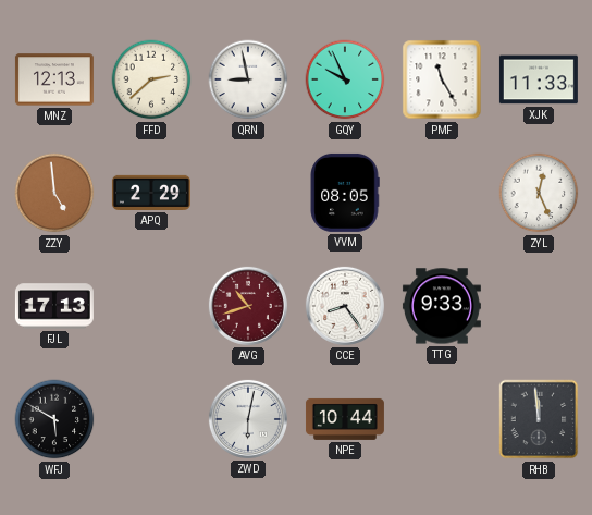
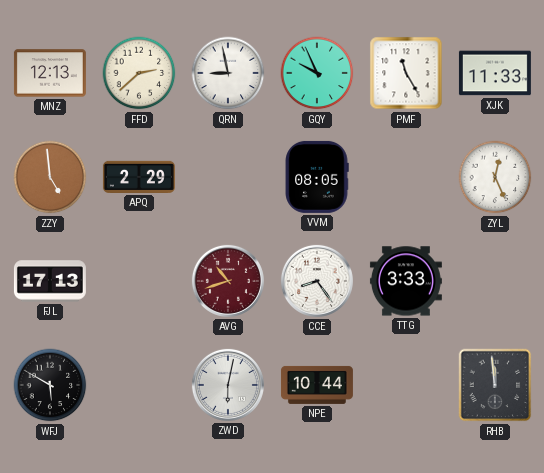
TTG: 9:33 -> 3:33
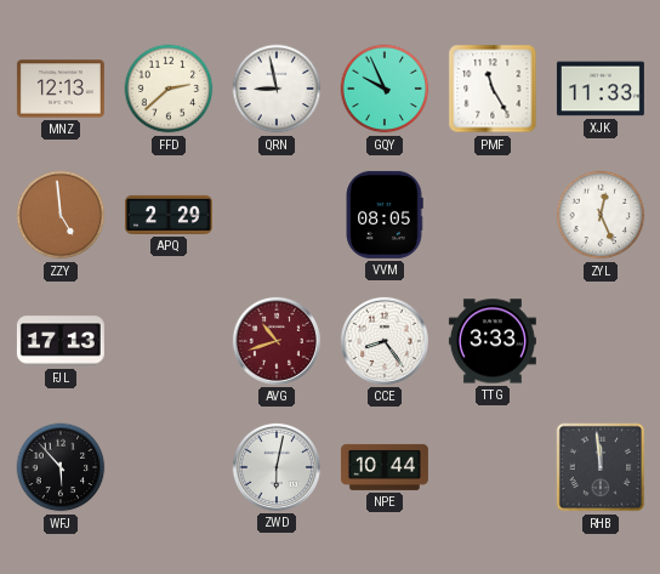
WFJ: 5:50 -> 5:53
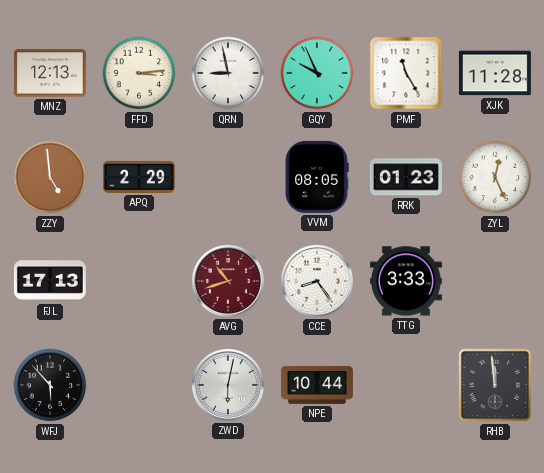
FFD: 2:38 -> 3:14
XJK: 11:33 -> 11:28
RRK: none -> 01:23
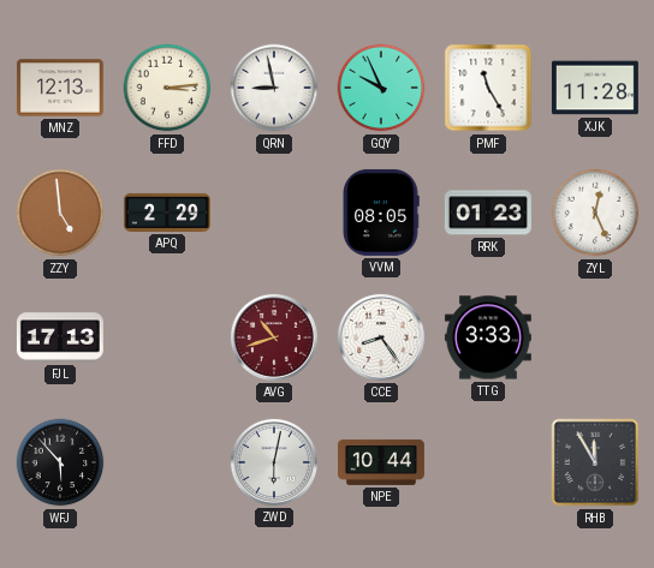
RHB: 11:59 -> 11:55
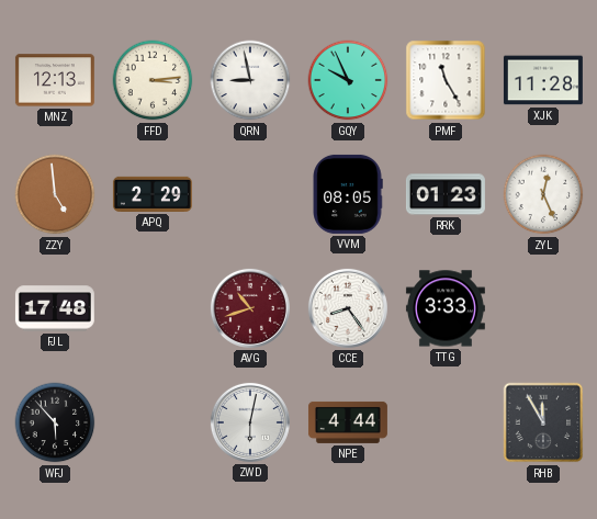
FJL: 17:13 -> 17:48
NPE: 10:44 -> 4:44
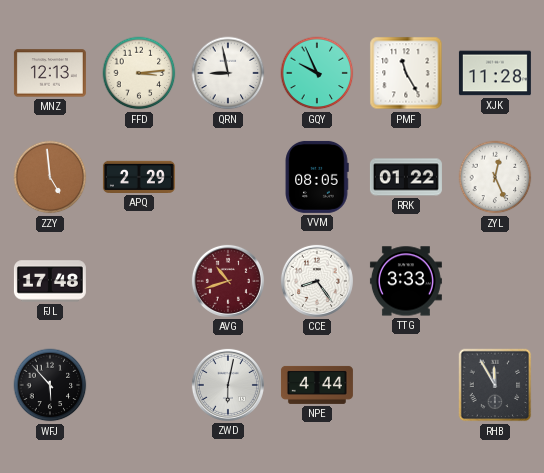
RRK: 01:23 -> 01:22
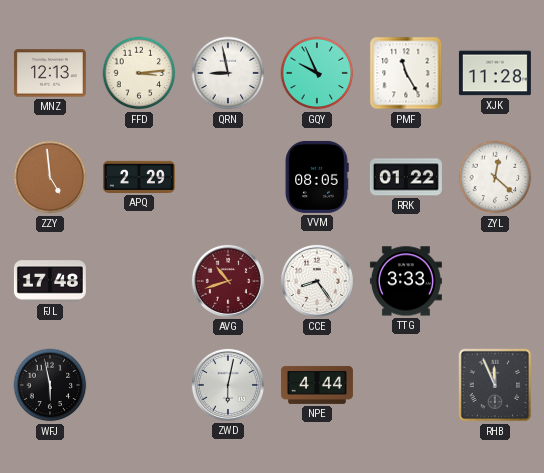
ZYL: 12:26 -> 12:22
WFJ: 5:53 -> 5:58
RHB: 11:55 -> 11:56
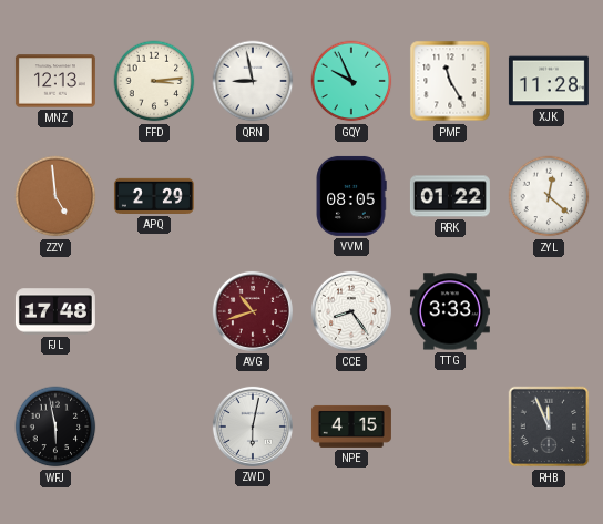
NPE: 4:44 -> 4:15
